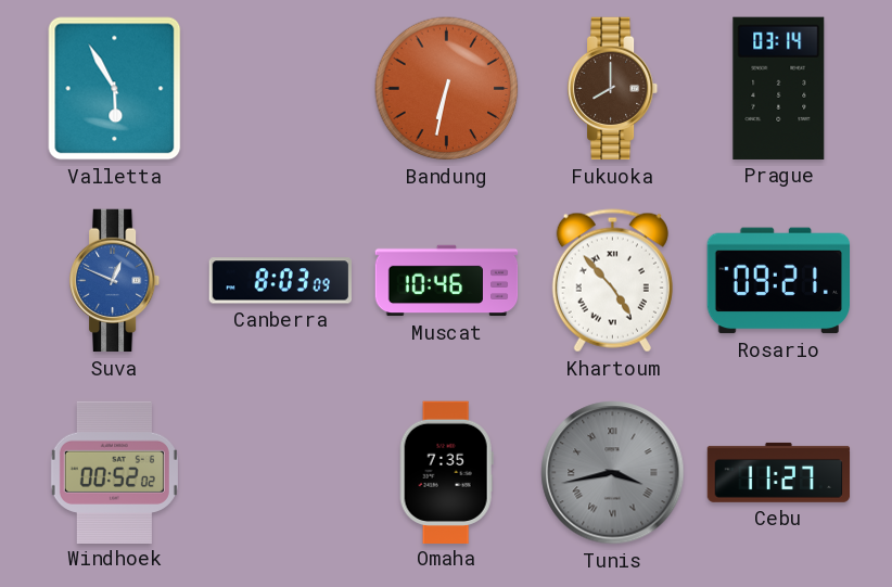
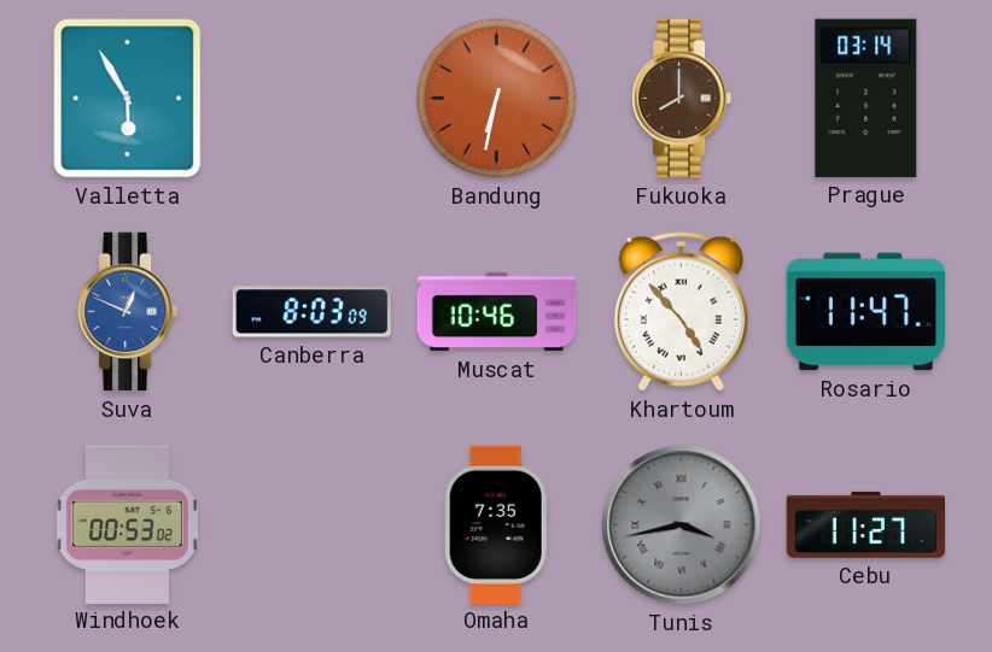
Rosario: 09:21 -> 11:47
Windhoek: 00:52 -> 00:53
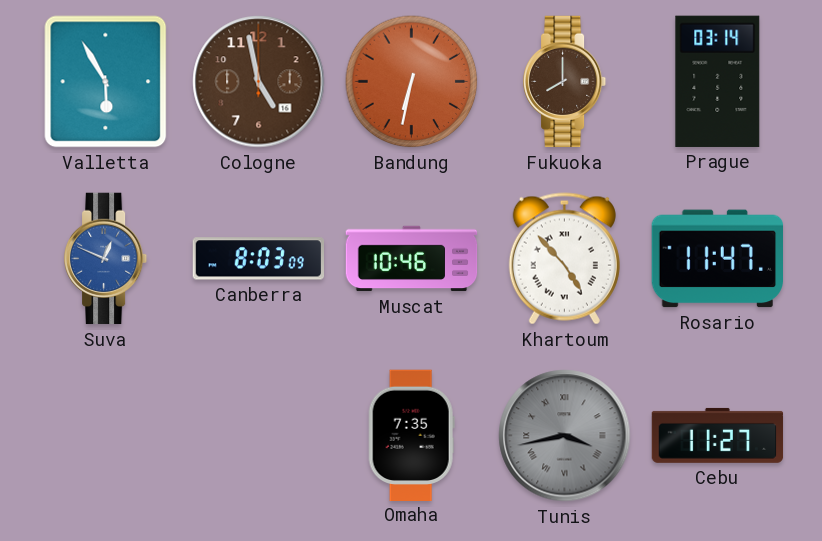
Cologne: none -> 4:58
Windhoek: 00:53 -> none
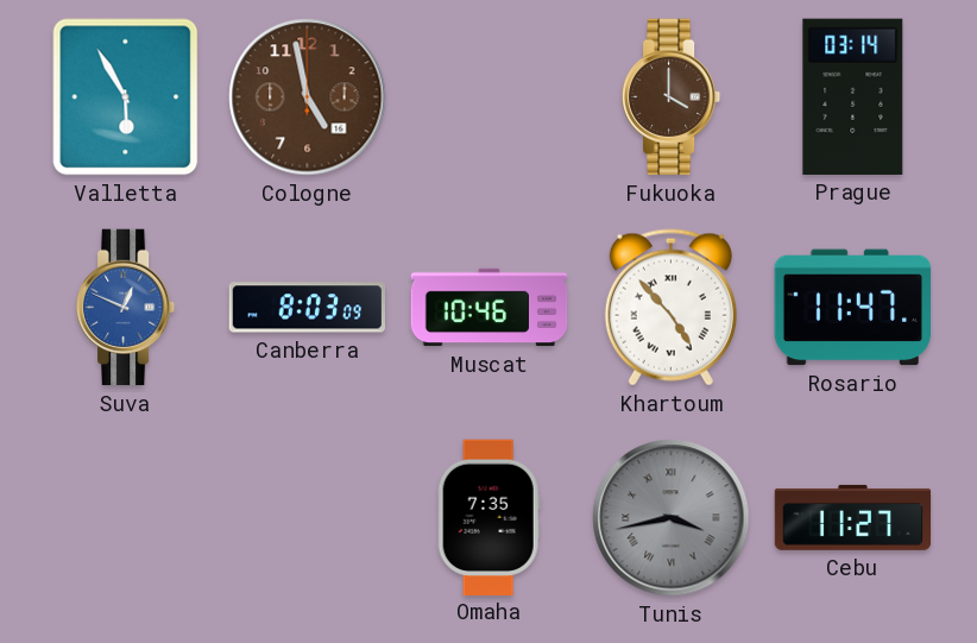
Bandung: 6:32 -> none
Fukuoka: 8:00 -> 4:00
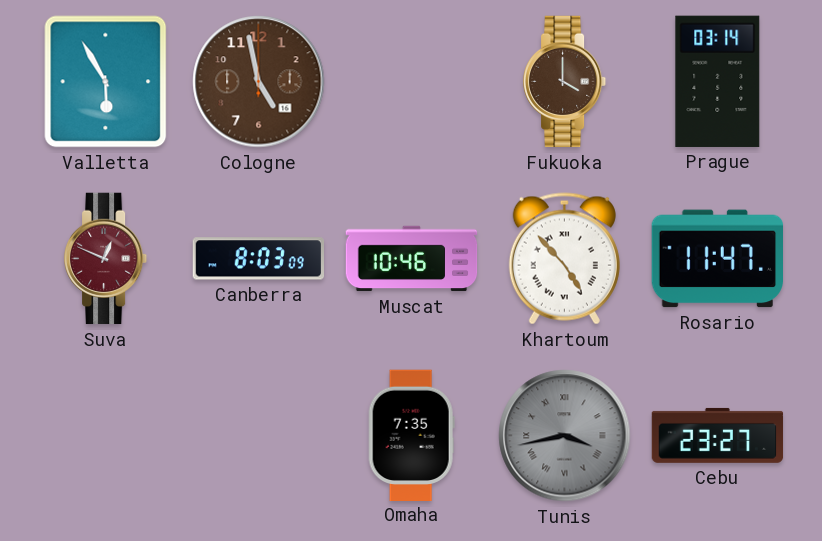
Suva dial: blue -> burgundy
Cebu: 11:27 -> 23:27
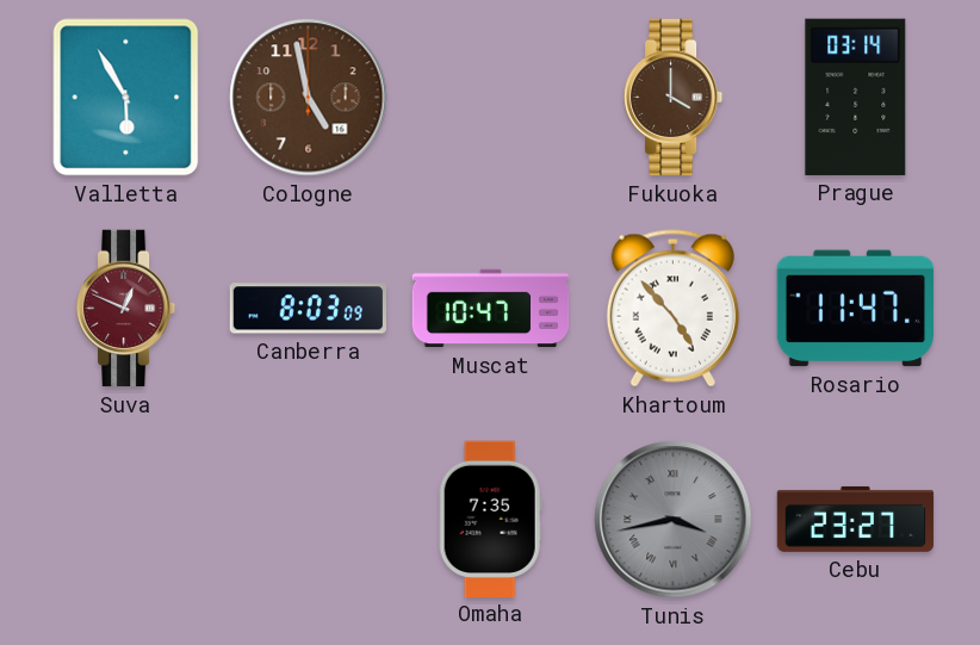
Muscat: 10:46 -> 10:47
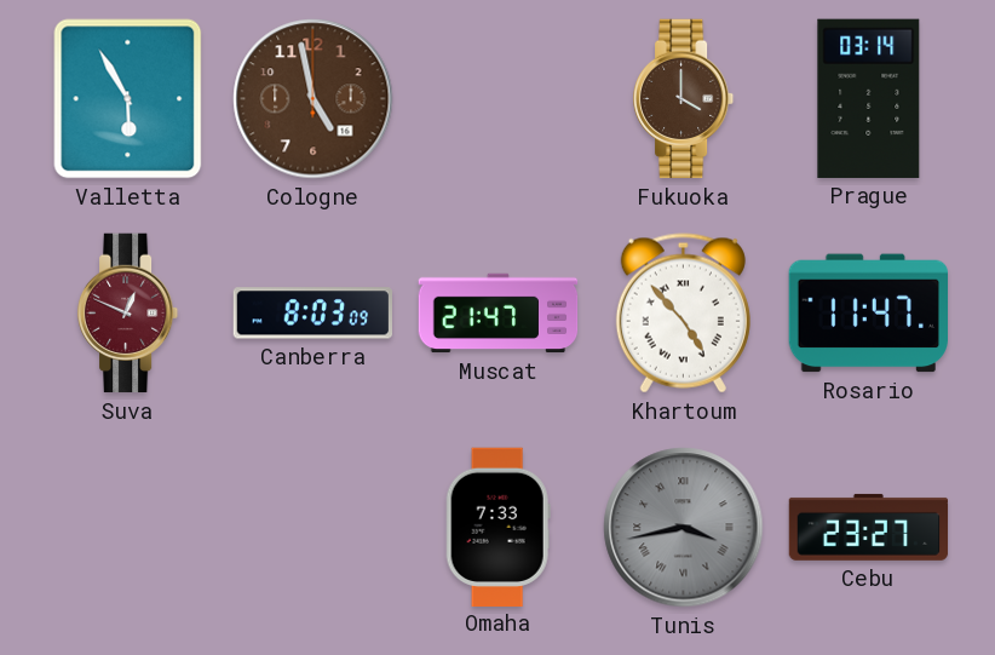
Muscat: 10:47 -> 21:47
Omaha: 7:35 -> 7:33
